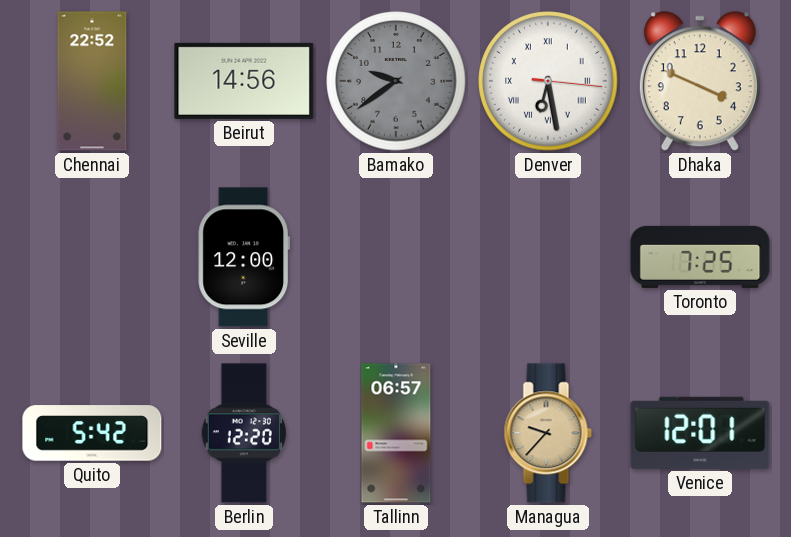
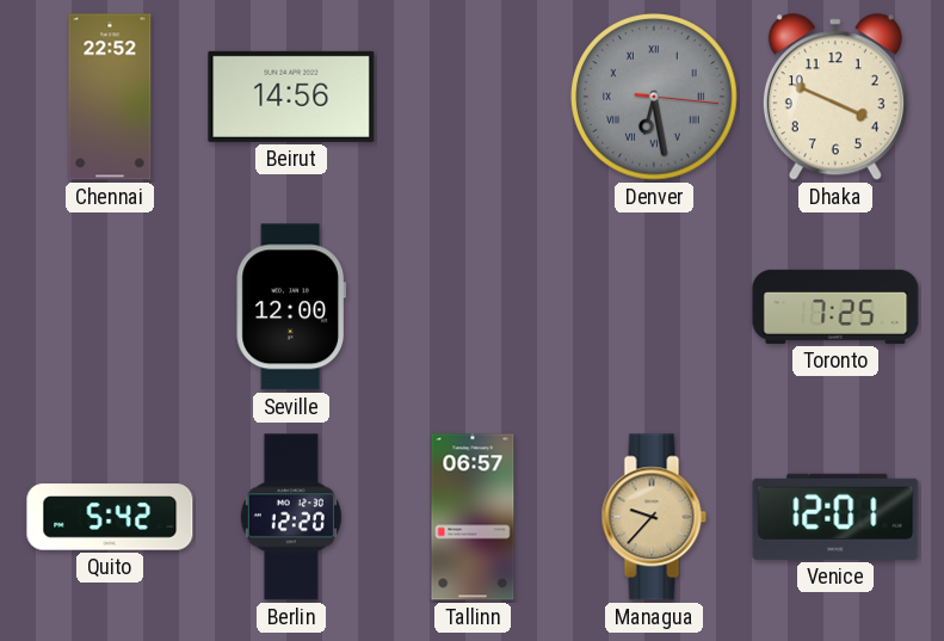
Bamako: 9:39 -> none
Denver dial: white -> grey
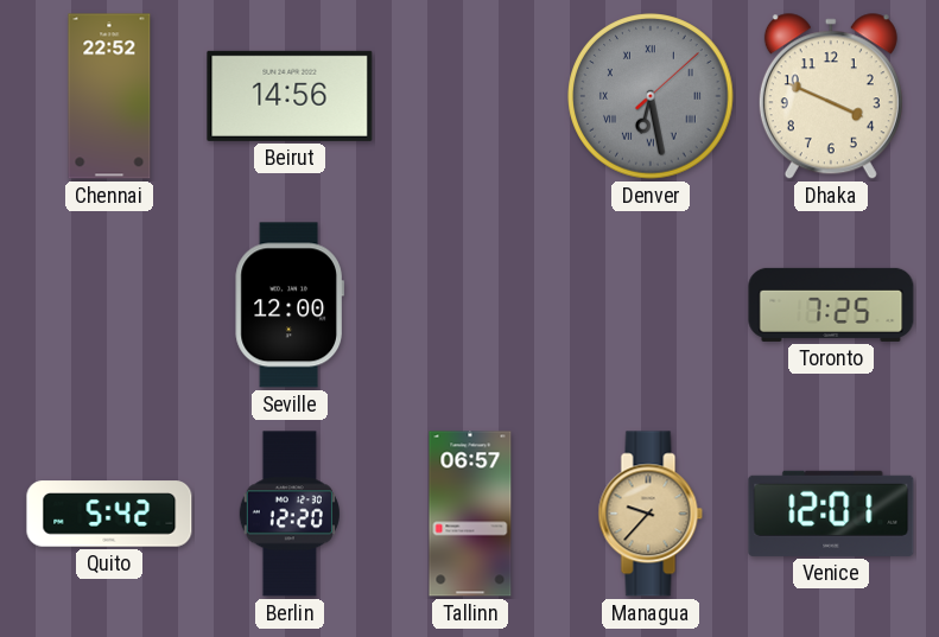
Denver: 6:28:16 -> 6:28:08
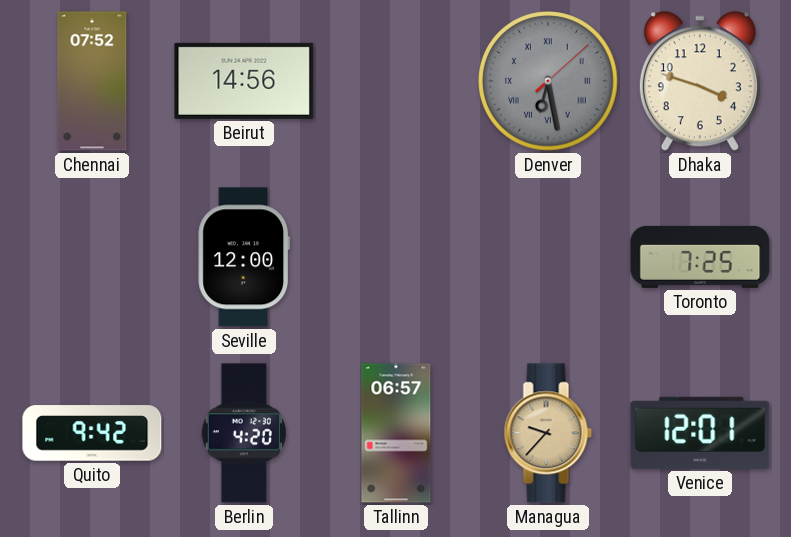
Chennai: 22:52 -> 07:52
Dhaka: 3:49 -> 3:48
Quito: 5:42 -> 9:42
Berlin: 12:20 -> 4:20
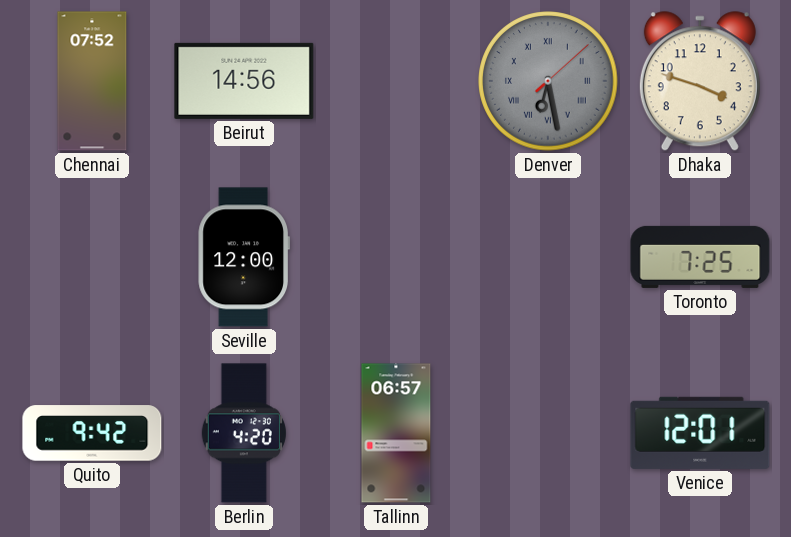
Managua: 9:37 -> none
